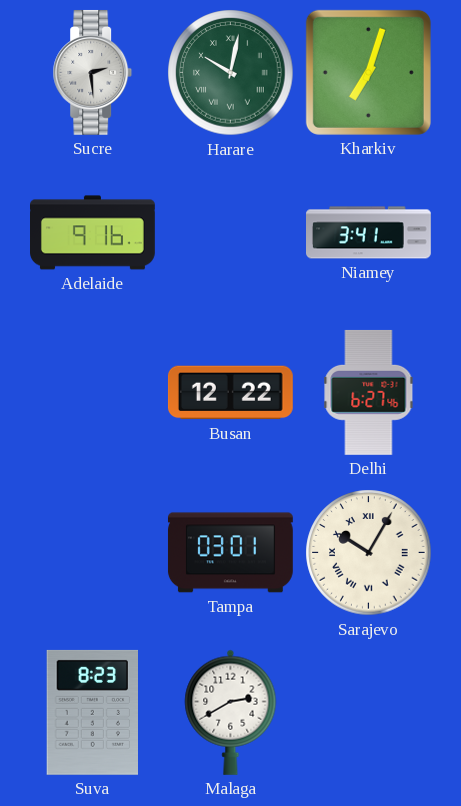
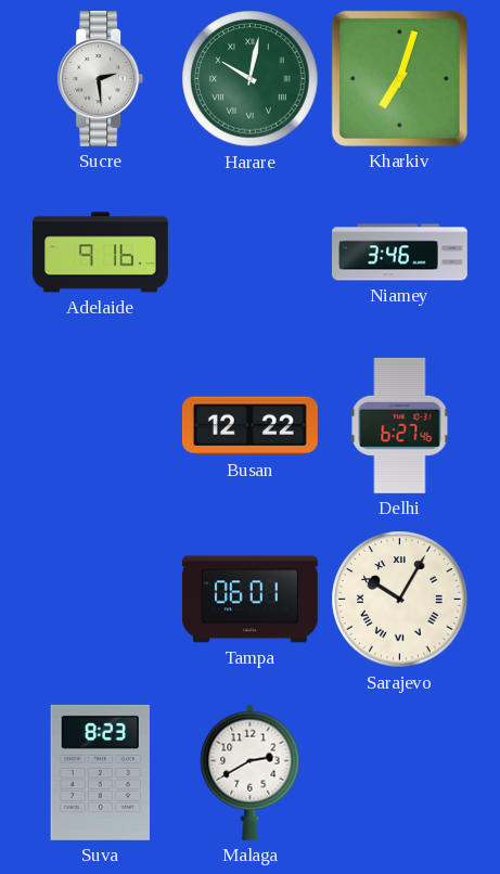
Niamey: 3:41 -> 3:46
Tampa: 03:01 -> 06:01
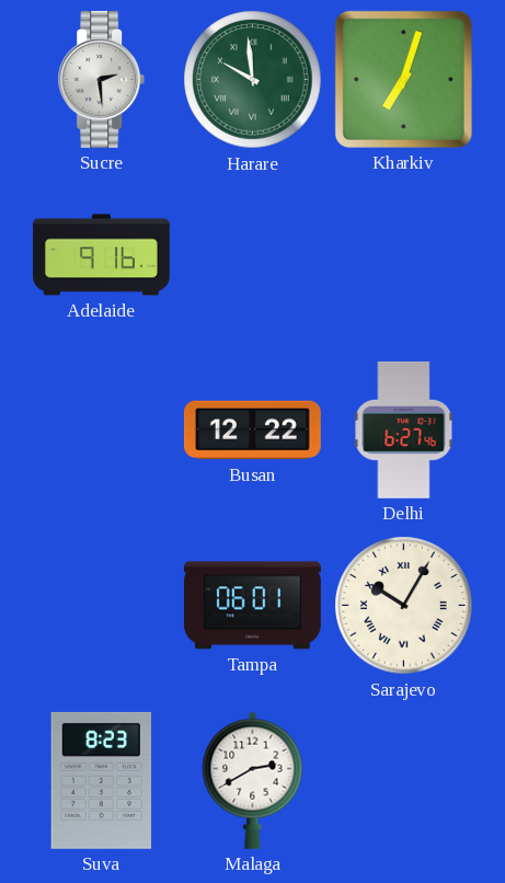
Harare: 10:02 -> 9:59
Niamey: 3:46 -> none
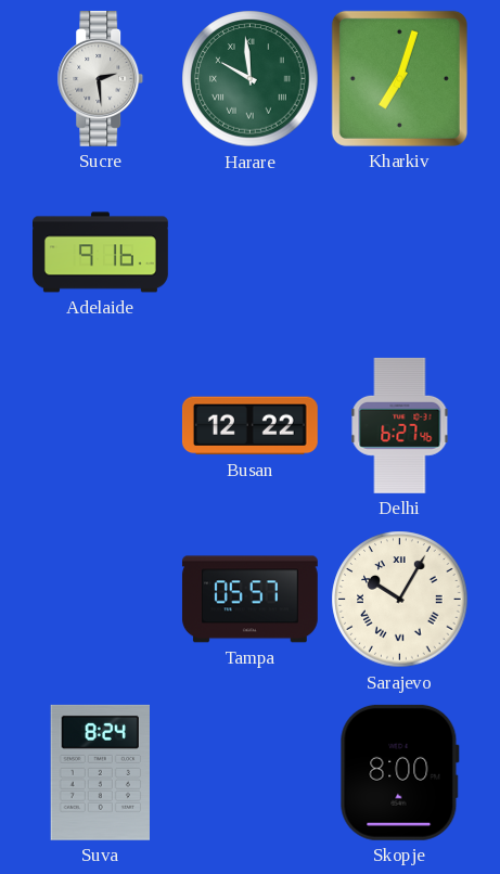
Tampa: 06:01 -> 05:57
Suva: 8:23 -> 8:24
Malaga: 2:40 -> none
Skopje: none -> 8:00
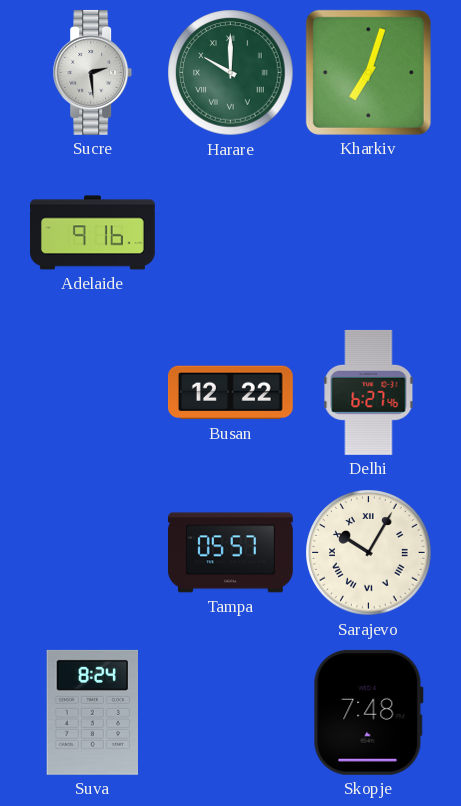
Harare: 9:59 -> 10:00
Skopje: 8:00 -> 7:48
